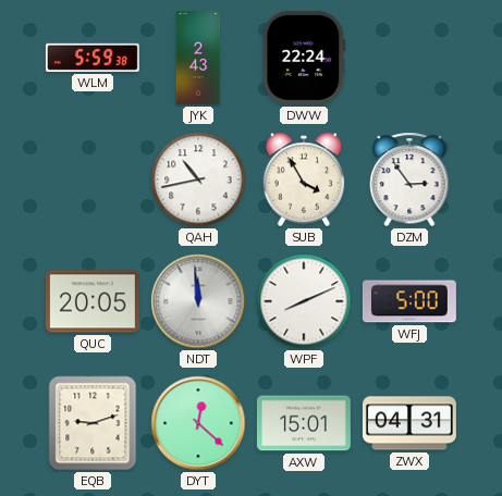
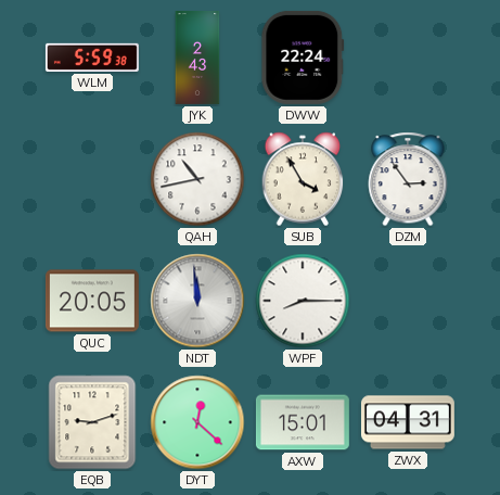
WPF: 8:11 -> 8:15
WFJ: 5:00 -> none
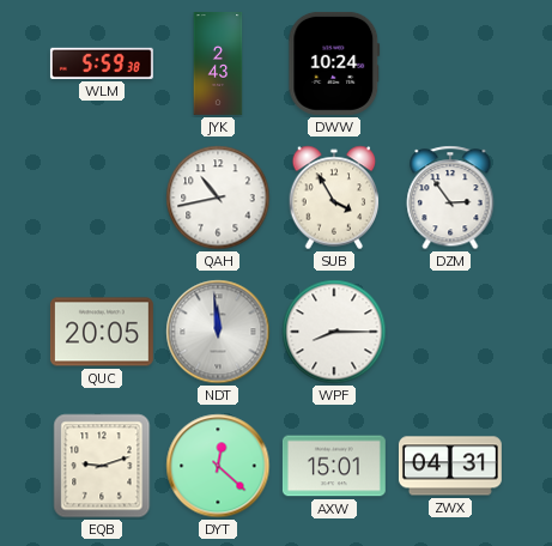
DWW: 22:24 -> 10:24
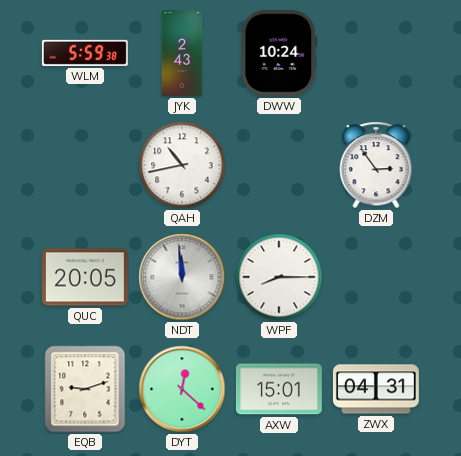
SUB: 3:55 -> none
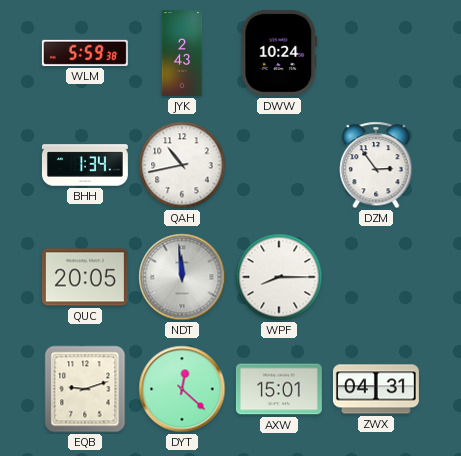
BHH: none -> 1:34
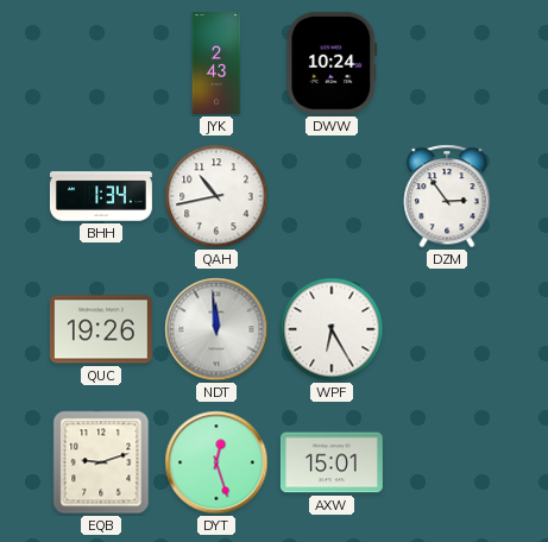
WLM: 5:59 -> none
QUC: 20:05 -> 19:26
WPF: 8:15 -> 6:25
DYT: 12:22 -> 12:27
ZWX: 04:31 -> none
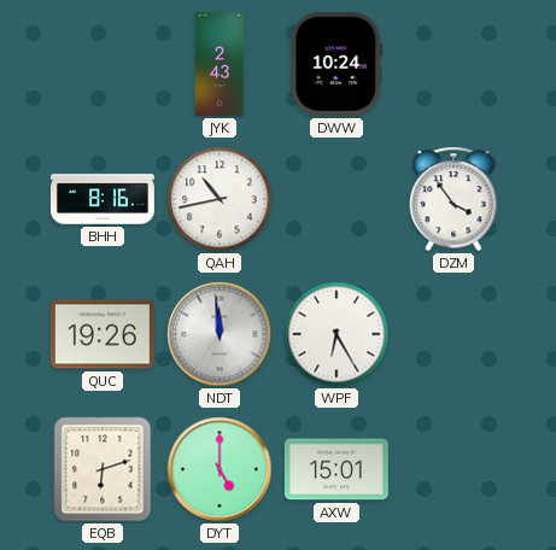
BHH: 1:34 -> 8:16
DZM: 2:54 -> 3:54
EQB: 9:12 -> 6:12
DYT: 12:27 -> 5:00
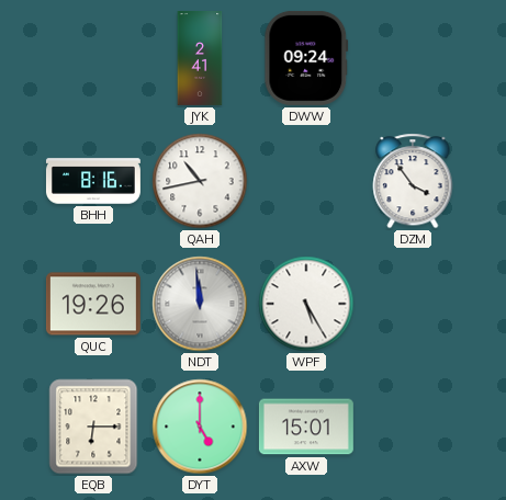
JYK: 2:43 -> 2:41
DWW: 10:24 -> 09:24
WPF: 6:25 -> 5:25
EQB: 6:12 -> 6:15
